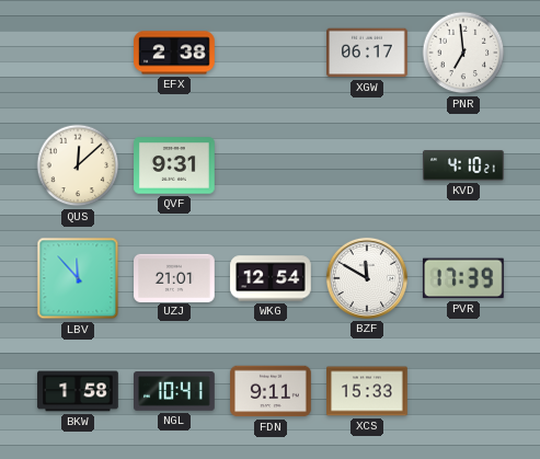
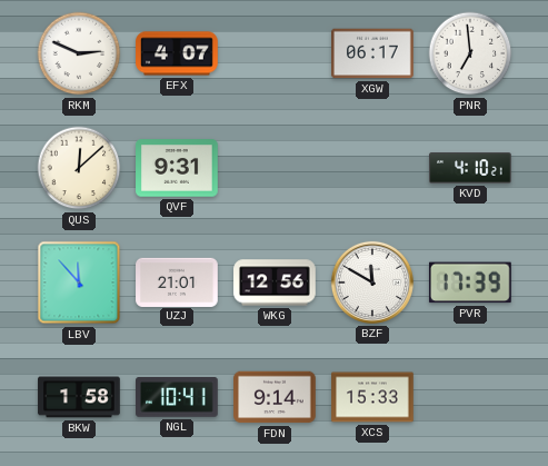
RKM: none -> 2:49
EFX: 2:38 -> 4:07
WKG: 12:54 -> 12:56
FDN: 9:11 -> 9:14
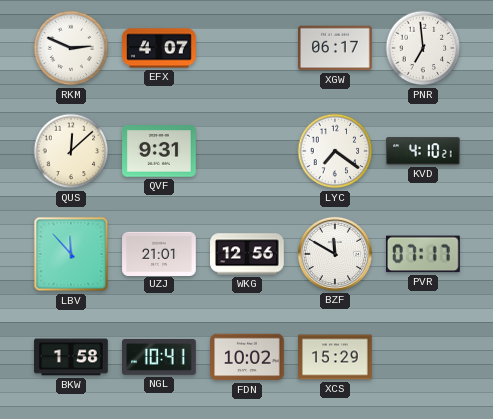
LYC: none -> 7:21
PVR: 17:39 -> 07:17
FDN: 9:14 -> 10:02
XCS: 15:33 -> 15:29
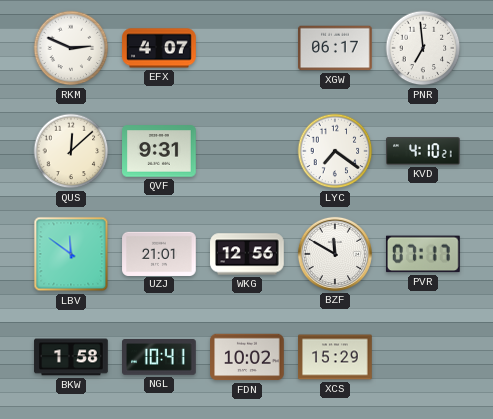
LBV: 11:53 -> 11:51
